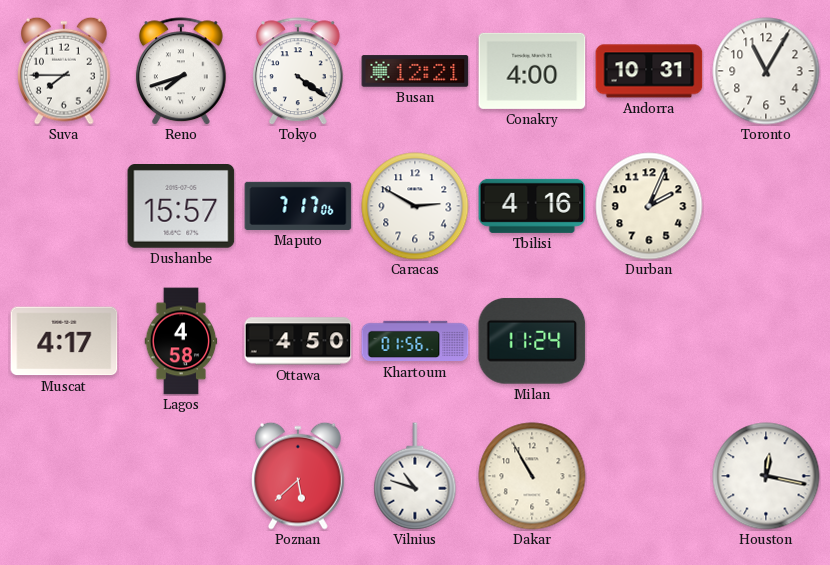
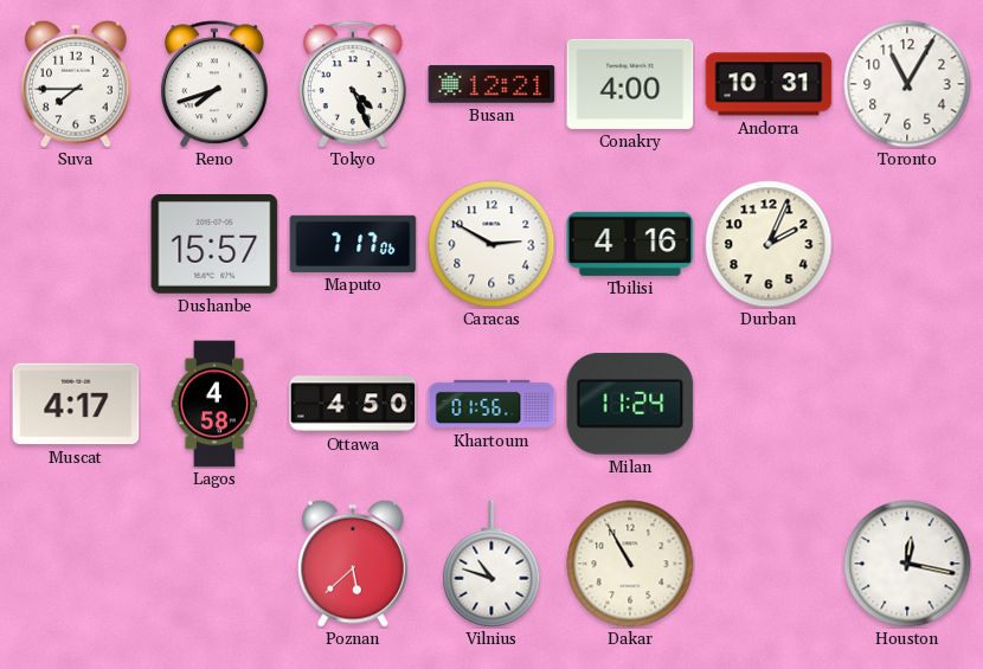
Tokyo: 4:21 -> 4:26
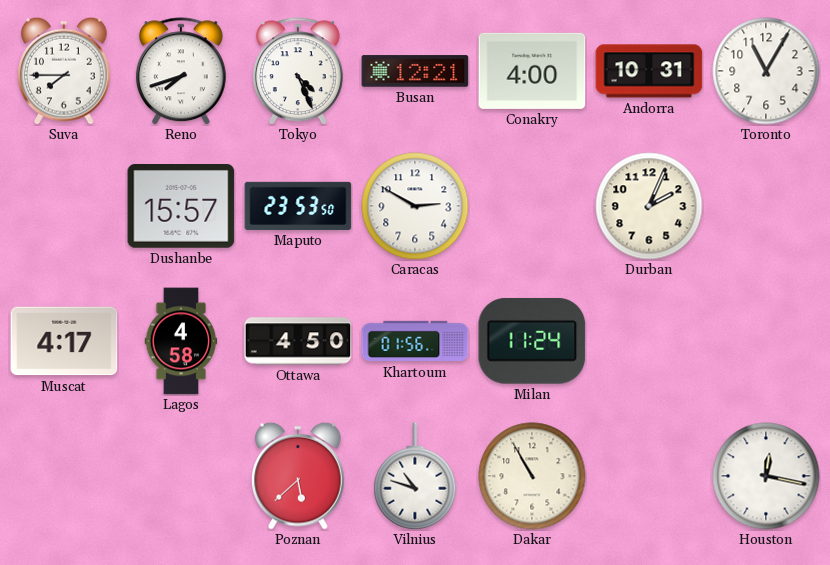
Maputo: 7:17 -> 23:53
Tbilisi: 4:16 -> none
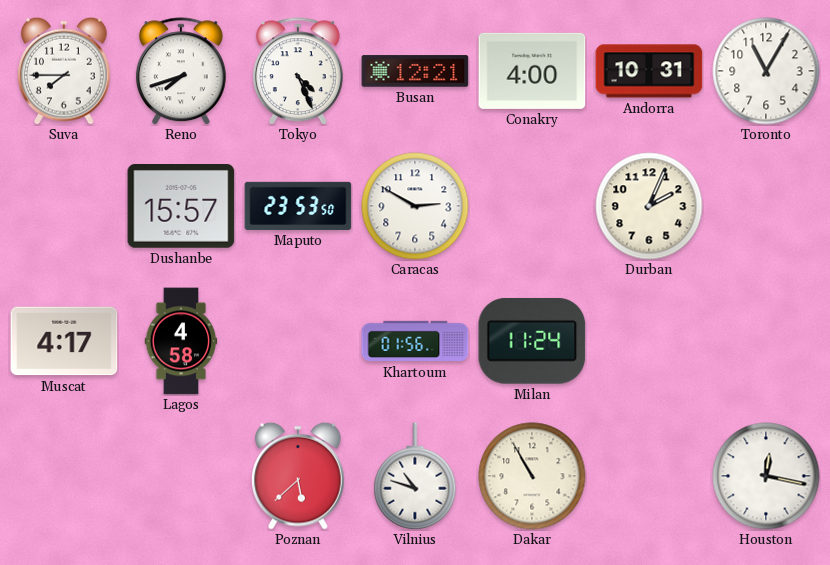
Ottawa: 4:50 -> none
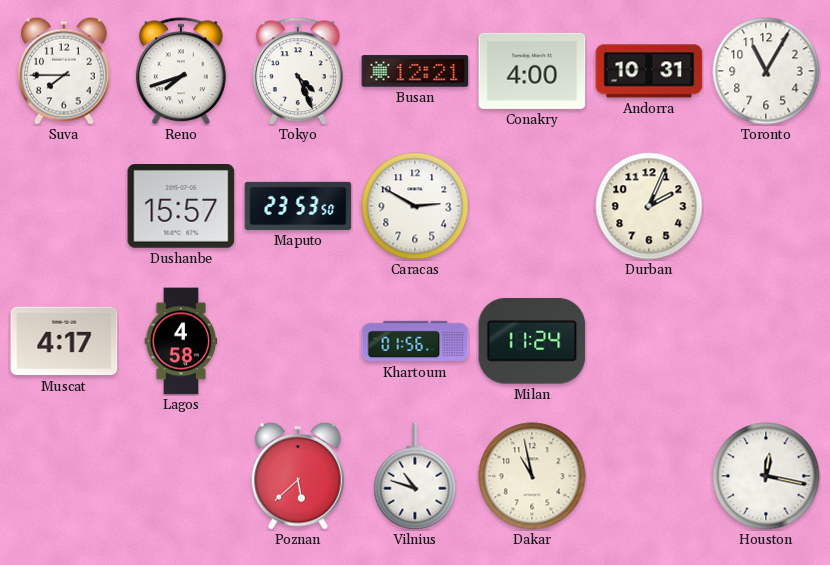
Dakar: 10:55 -> 10:58
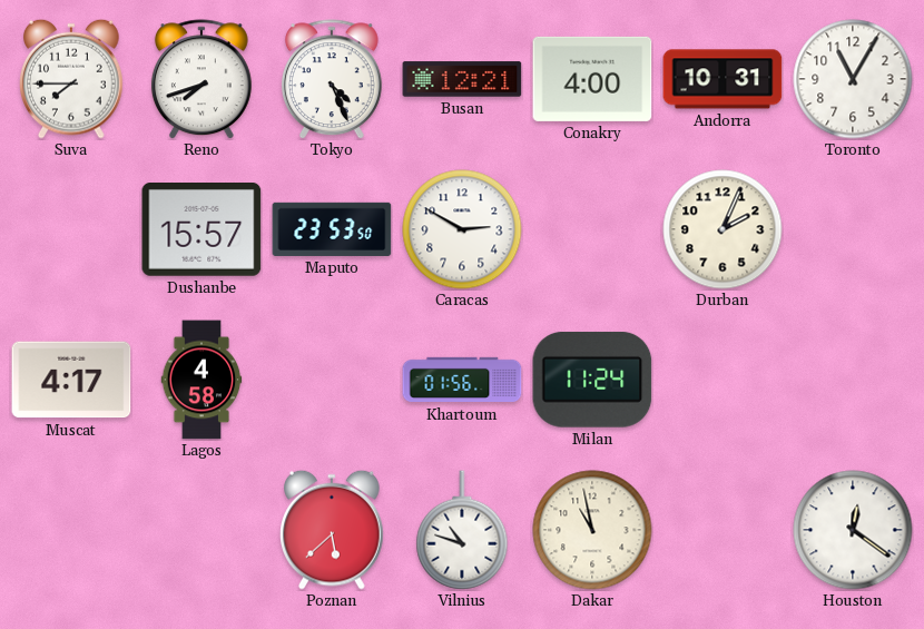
Houston: 12:17 -> 12:21
